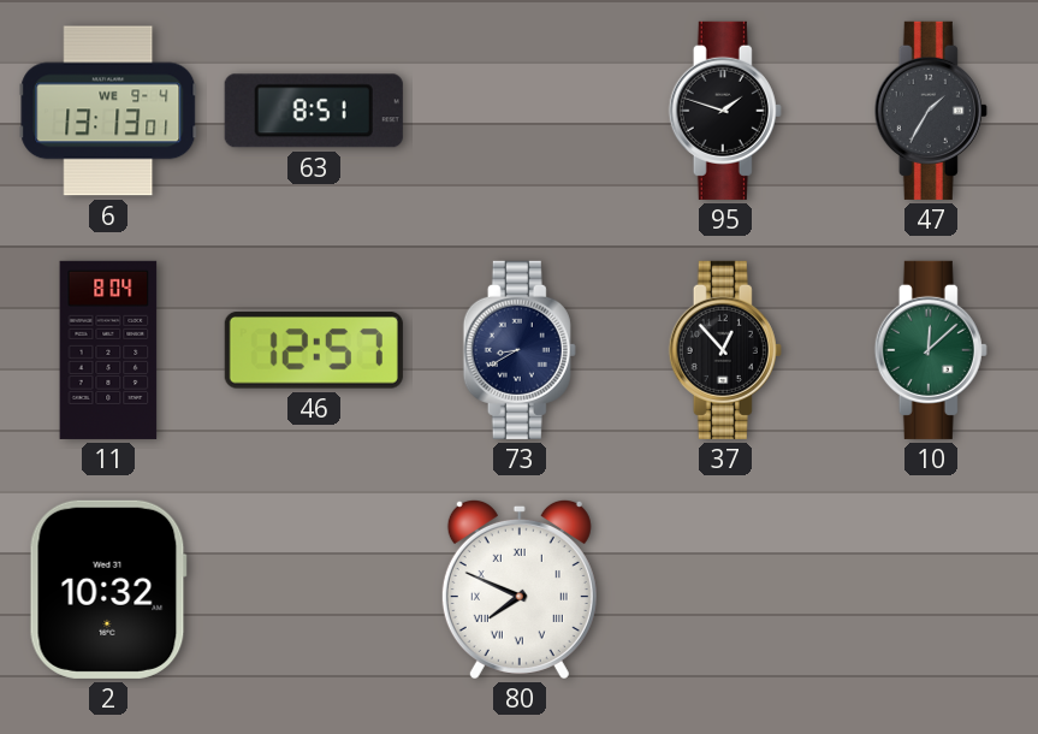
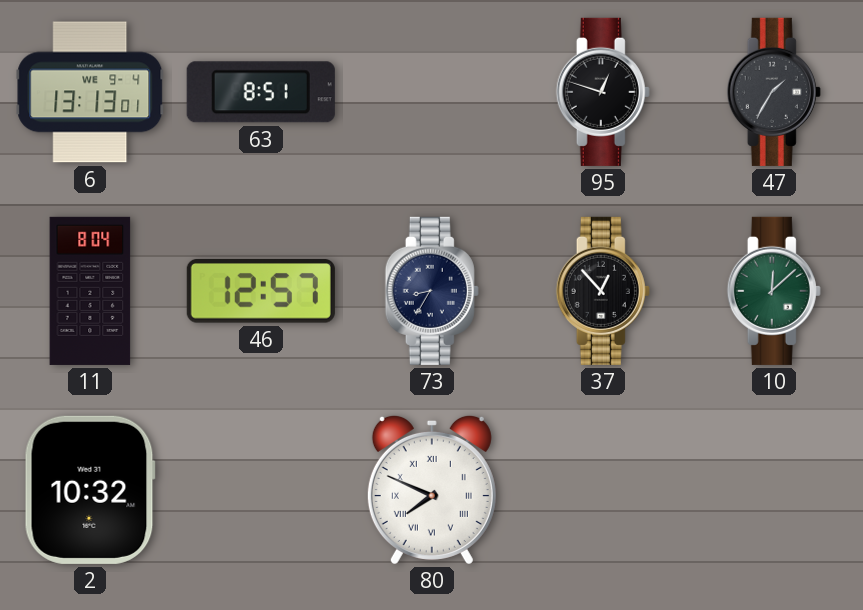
95: 1:48 -> 12:48
73: 8:40 -> 8:35
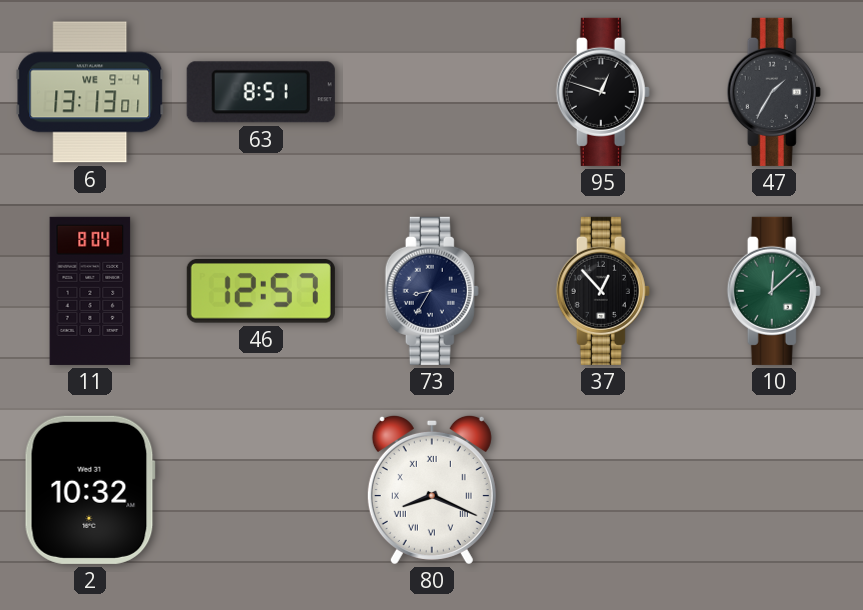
80: 7:49 -> 8:19
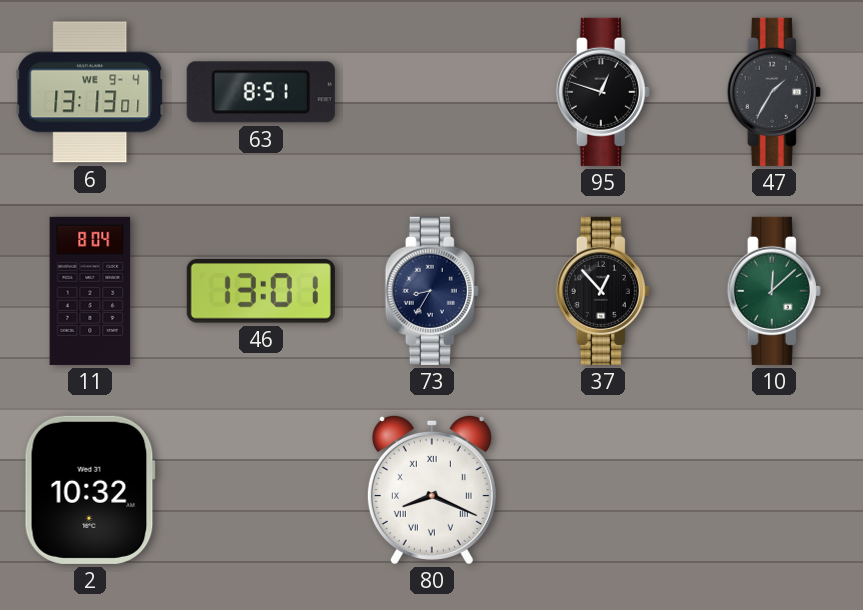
46: 12:57 -> 13:01
